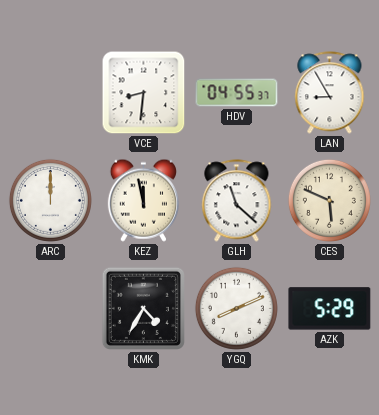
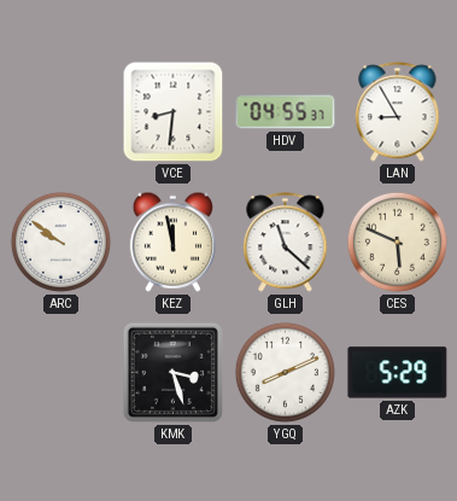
ARC: 12:00 -> 9:51
KMK: 4:35 -> 3:27
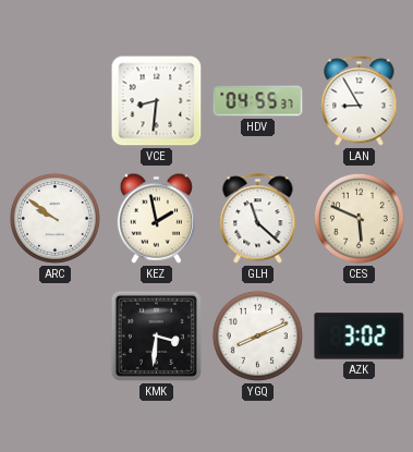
KEZ: 11:58 -> 1:58
KMK: 3:27 -> 3:31
AZK: 5:29 -> 3:02
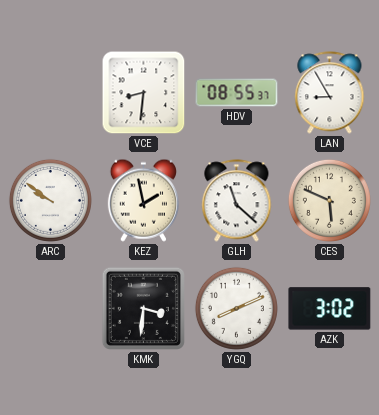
HDV: 04:55 -> 08:55
